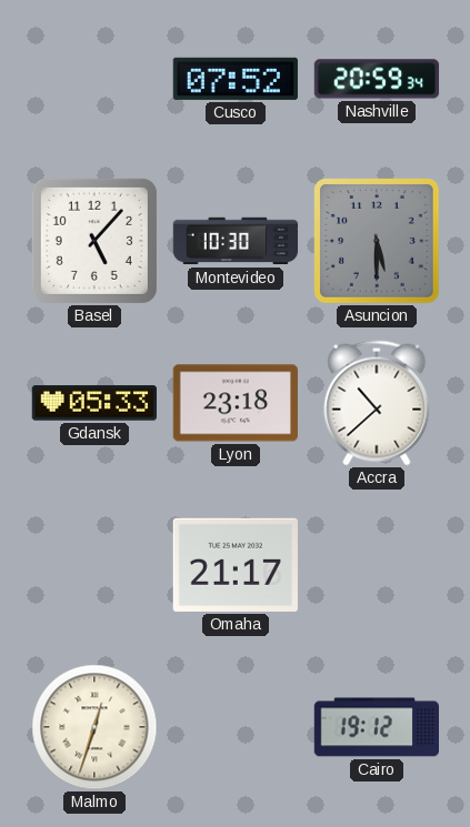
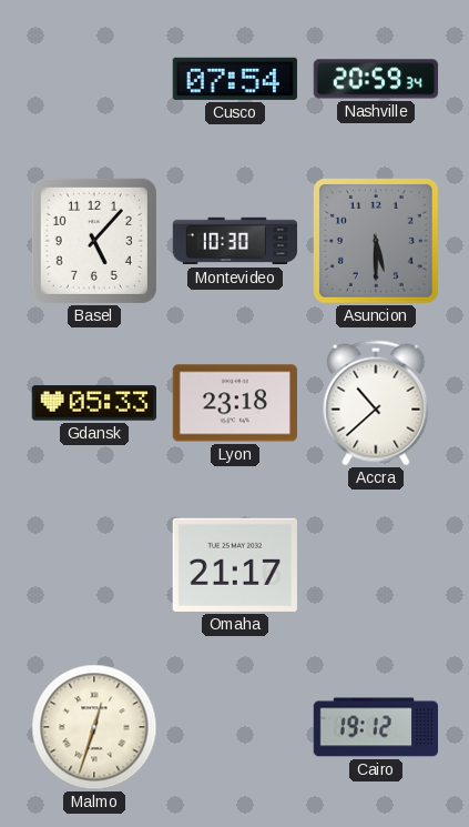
Cusco: 07:52 -> 07:54
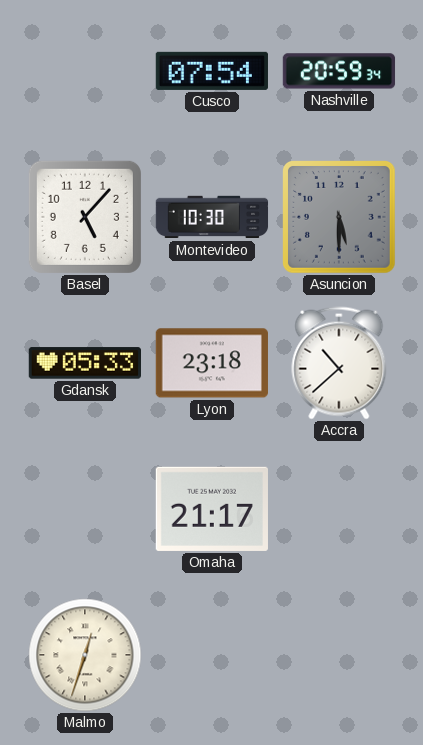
Cairo: 19:12 -> none
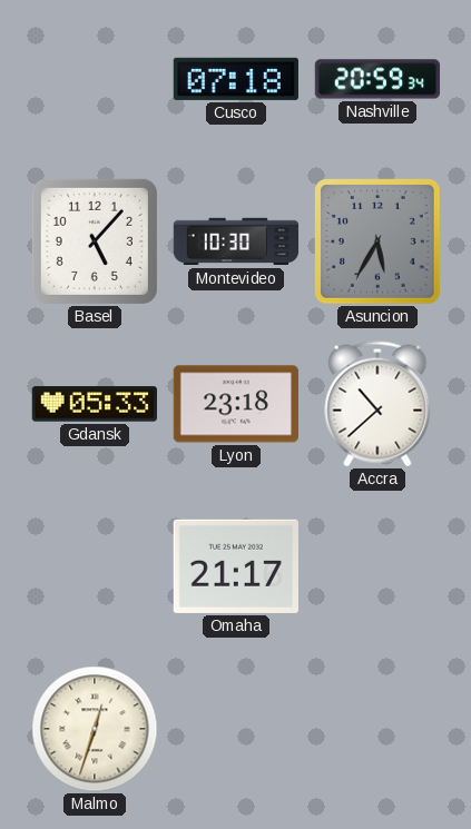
Cusco: 07:54 -> 07:18
Asuncion: 5:30 -> 5:35
